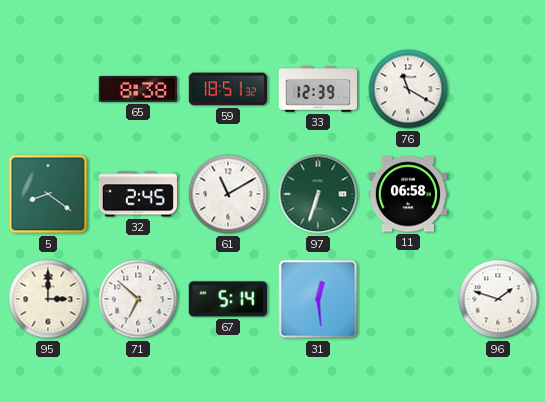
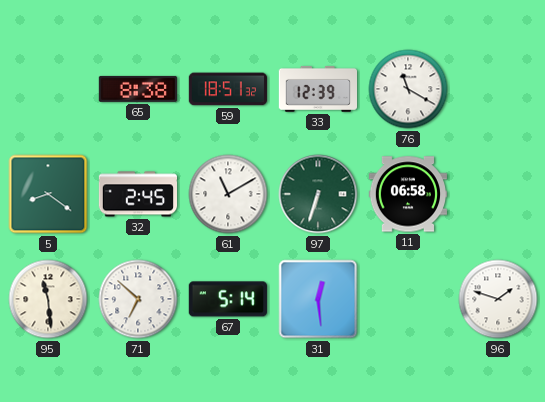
95: 3:00 -> 11:29
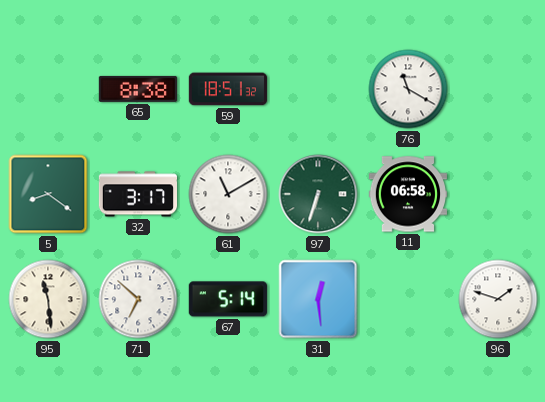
33: 12:39 -> none
32: 2:45 -> 3:17
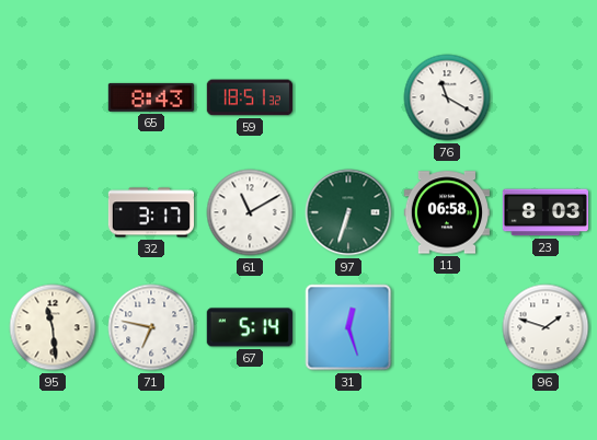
65: 8:38 -> 8:43
5: 8:21 -> none
23: none -> 8:03
71: 6:52 -> 6:47
31: 12:29 -> 12:27
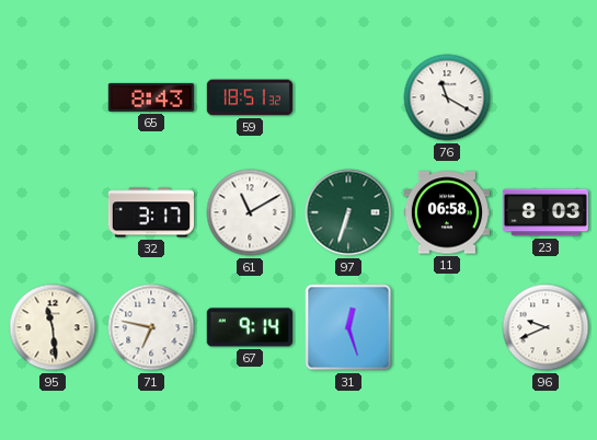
67: 5:14 -> 9:14
96: 1:48 -> 9:41
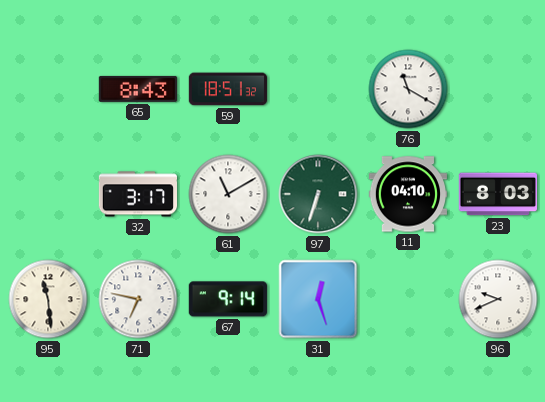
11: 06:58 -> 04:10
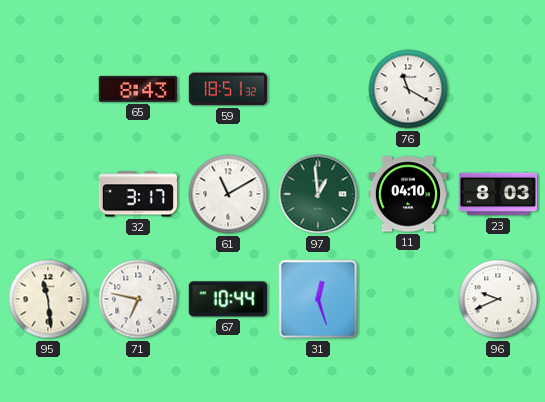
97: 6:33 -> 12:59
67: 9:14 -> 10:44
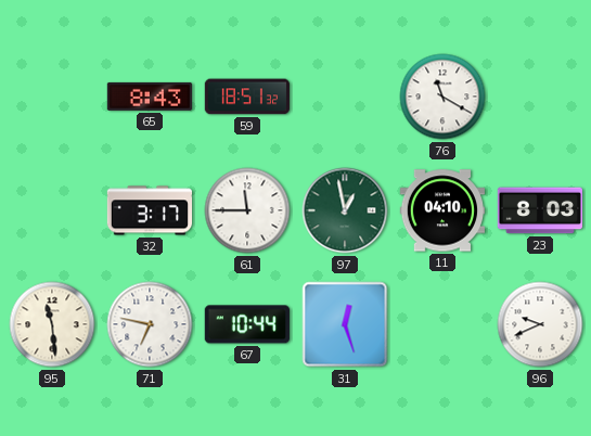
61: 11:10 -> 11:45
97: 12:59 -> 12:58
